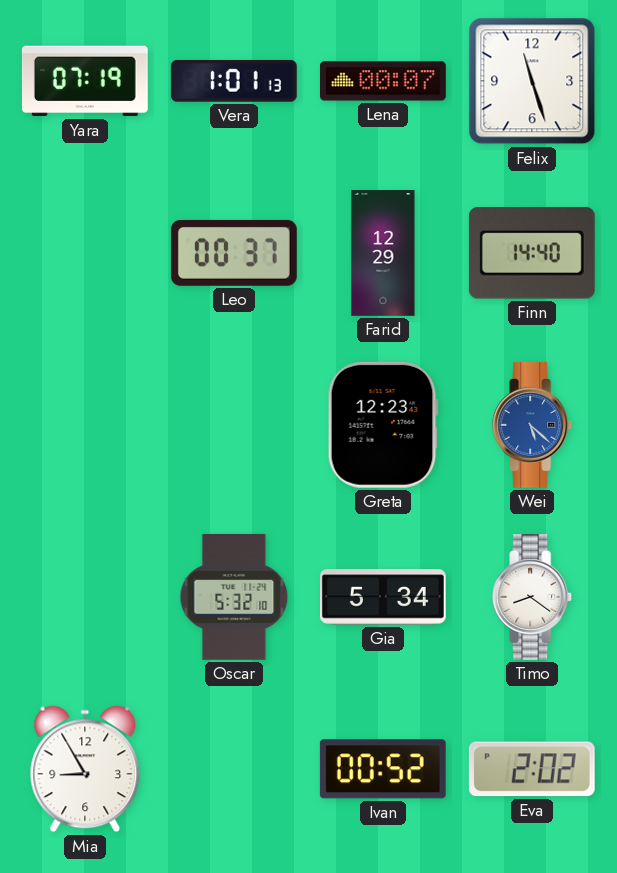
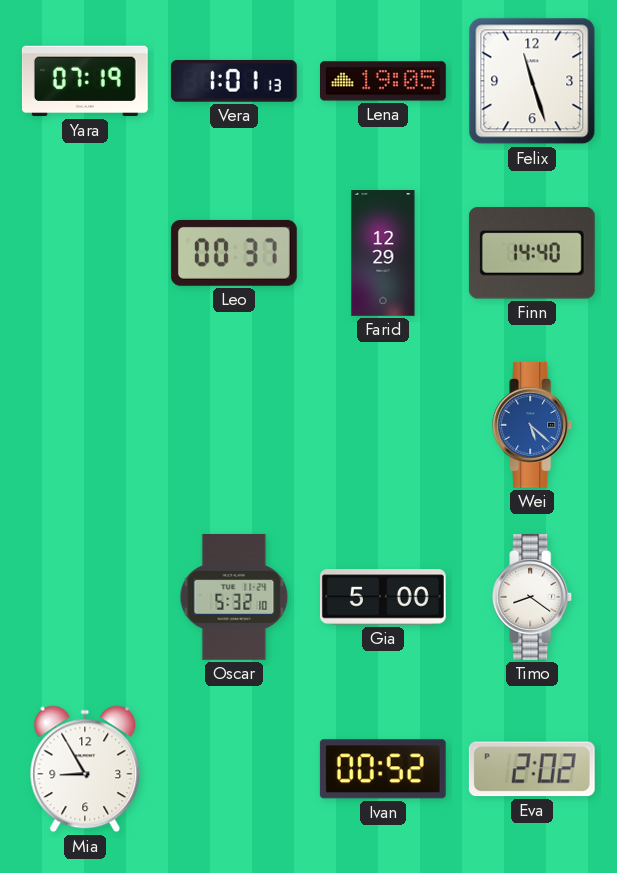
Lena: 00:07 -> 19:05
Greta: 12:23 -> none
Gia: 5:34 -> 5:00
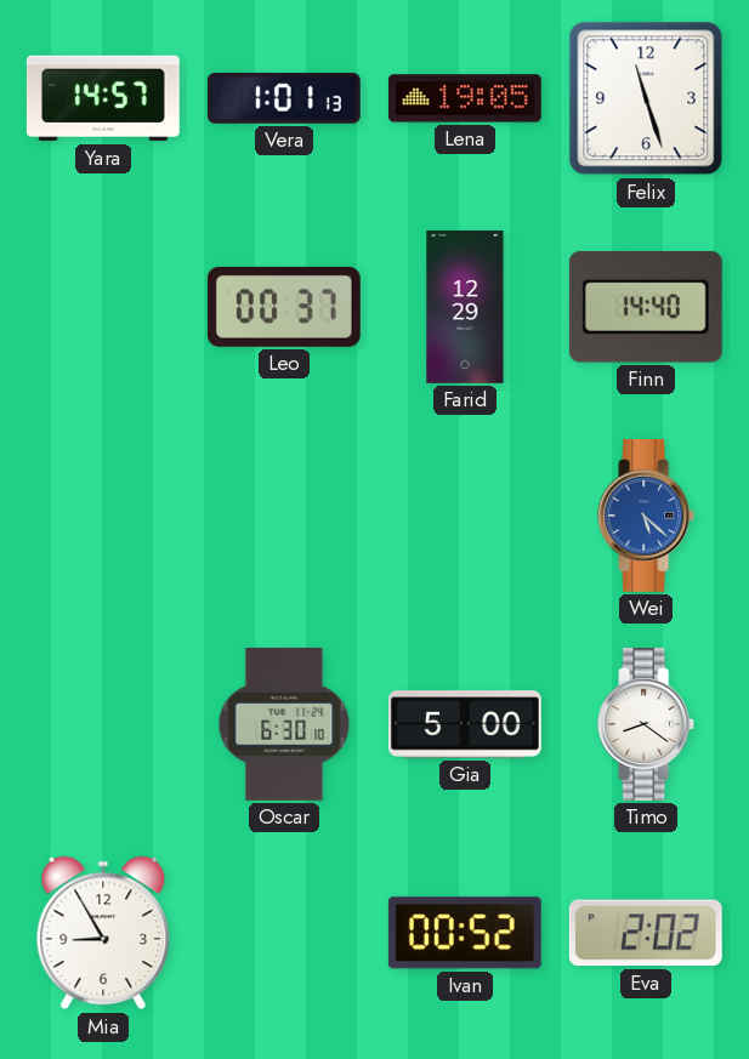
Yara: 07:19 -> 14:57
Oscar: 5:32 -> 6:30
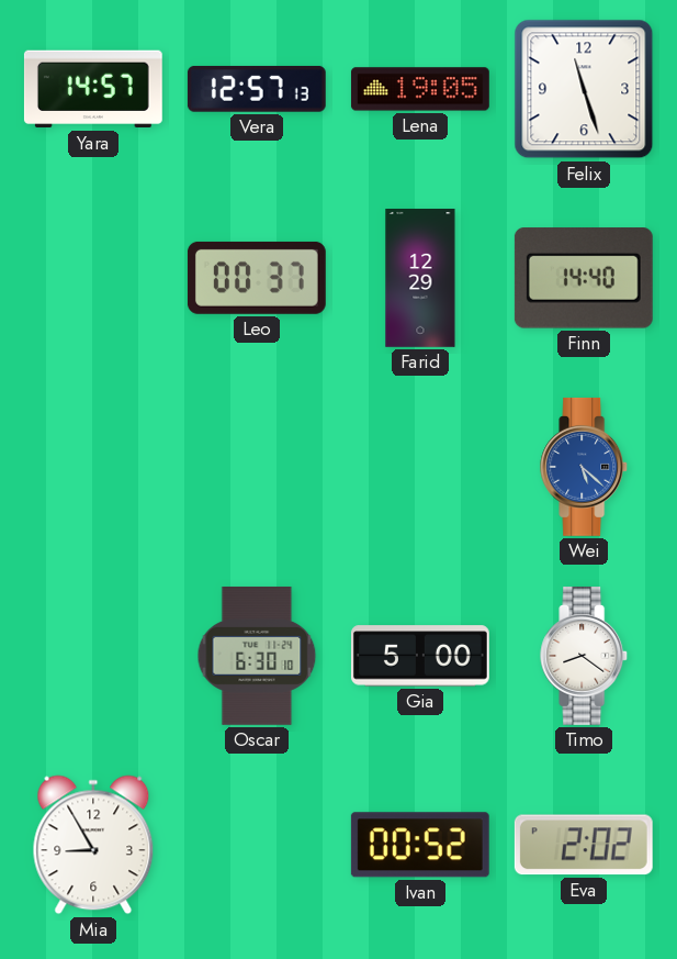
Vera: 1:01 -> 12:57
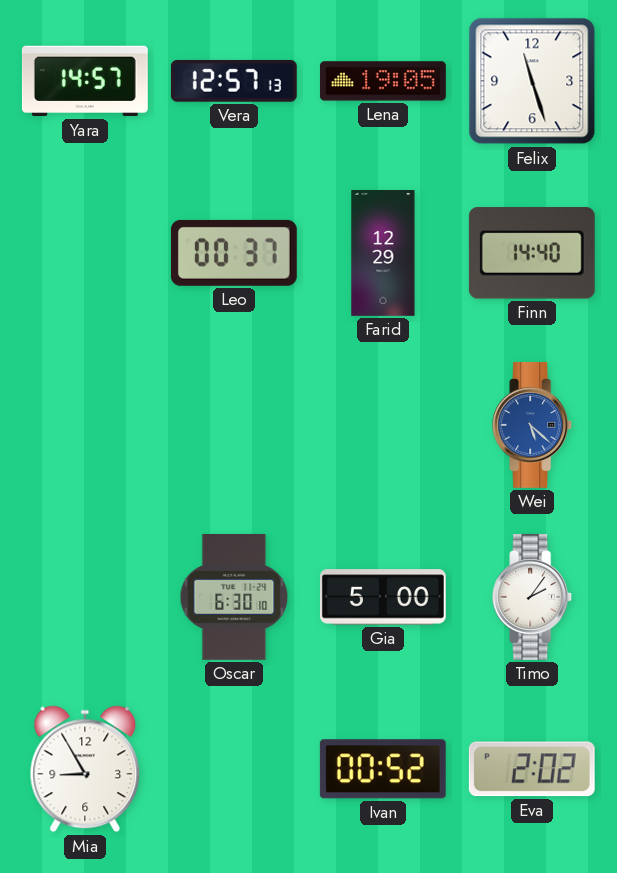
Timo: 8:21 -> 2:06
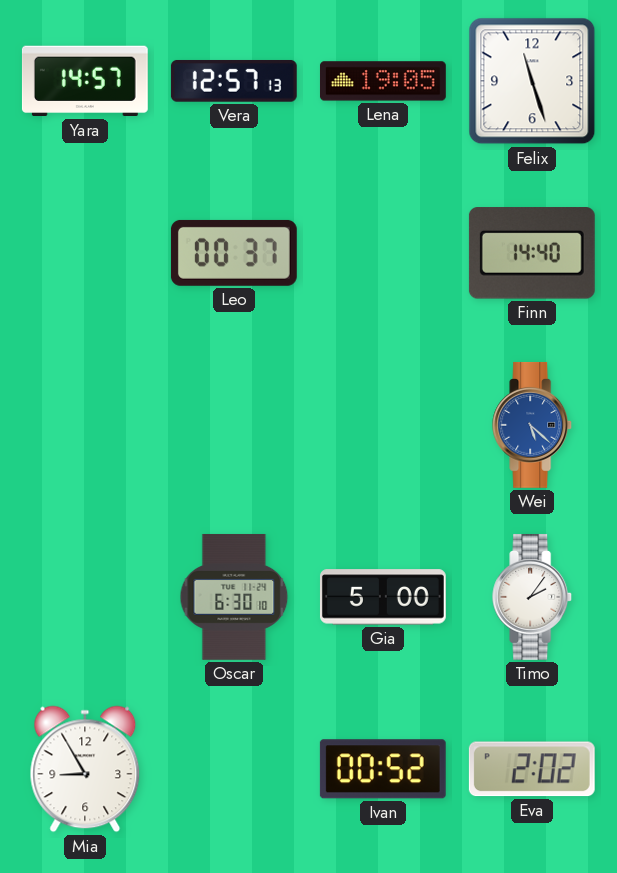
Farid: 12:29 -> none
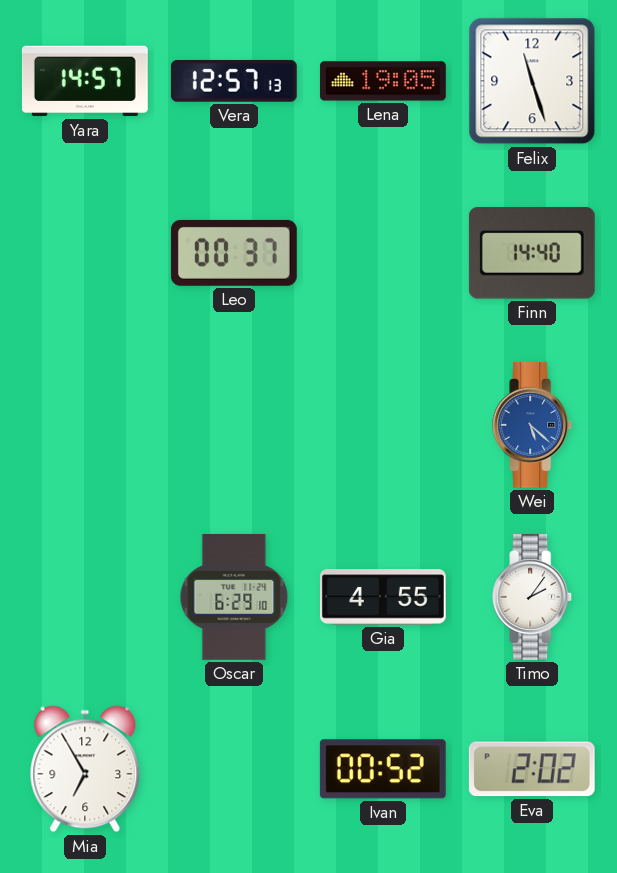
Oscar: 6:30 -> 6:29
Gia: 5:00 -> 4:55
Mia: 8:55 -> 6:55
